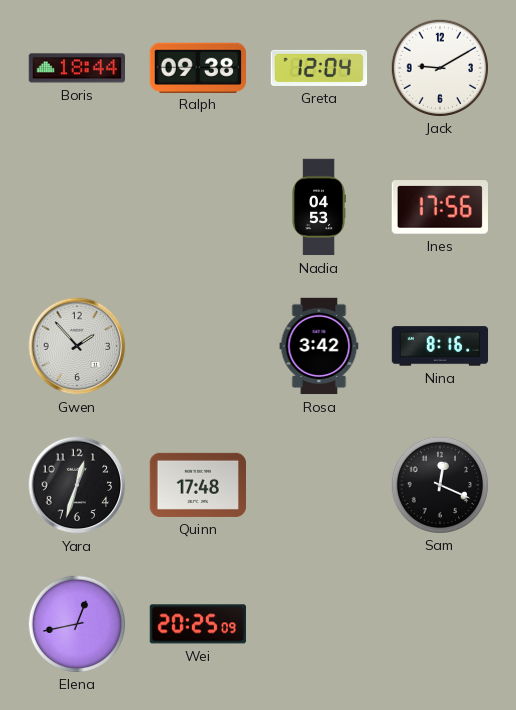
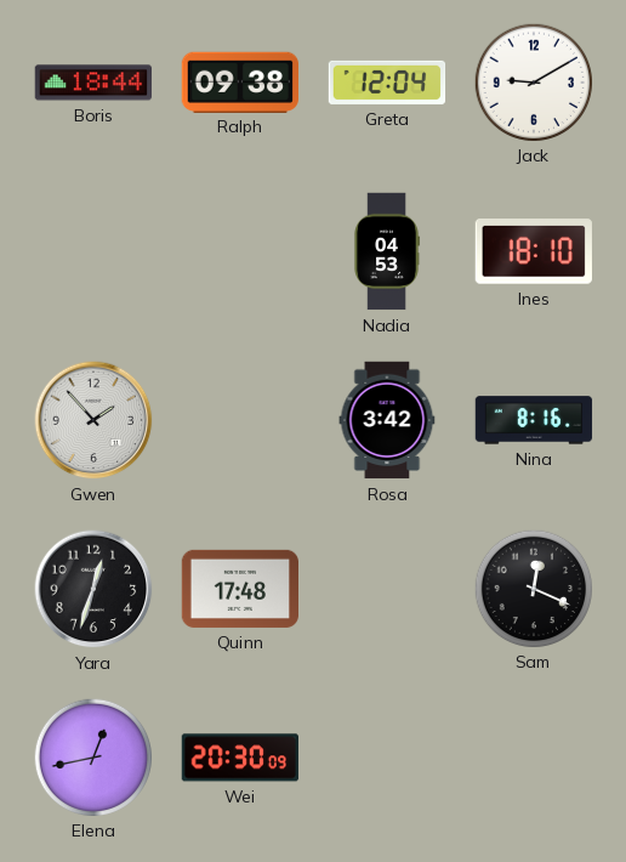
Ines: 17:56 -> 18:10
Wei: 20:25 -> 20:30
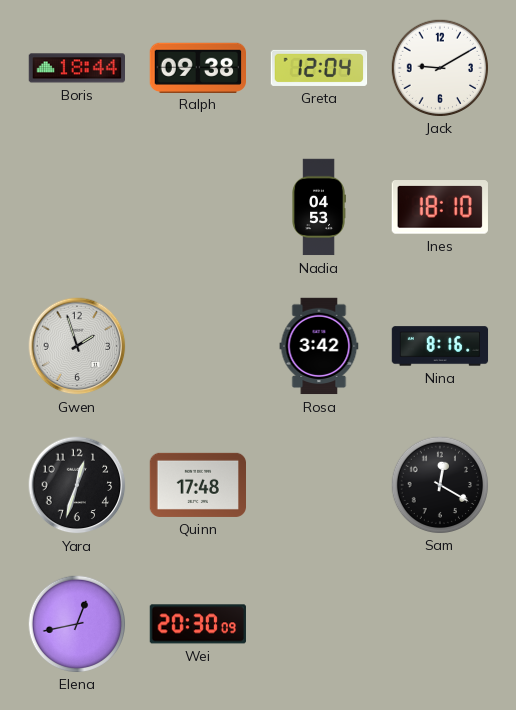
Gwen: 1:53 -> 1:57
Sam: 12:19 -> 12:20
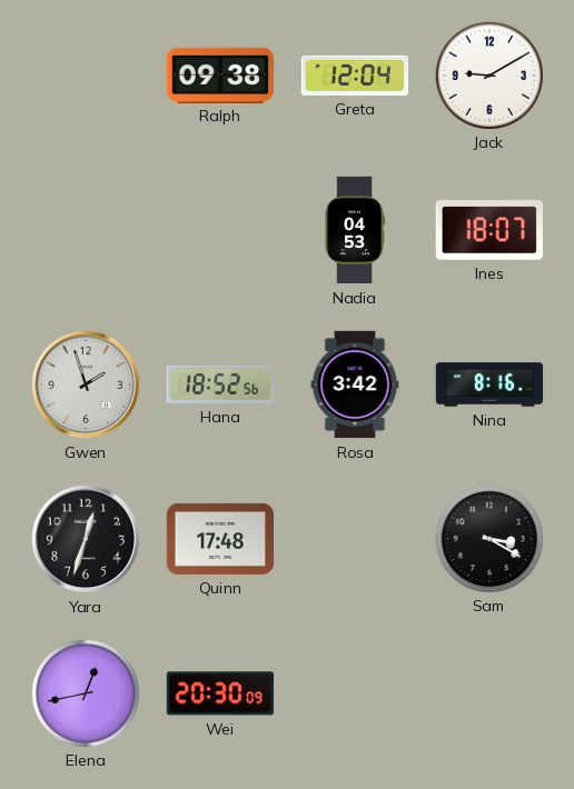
Boris: 18:44 -> none
Ines: 18:10 -> 18:07
Hana: none -> 18:52
Sam: 12:20 -> 3:20
